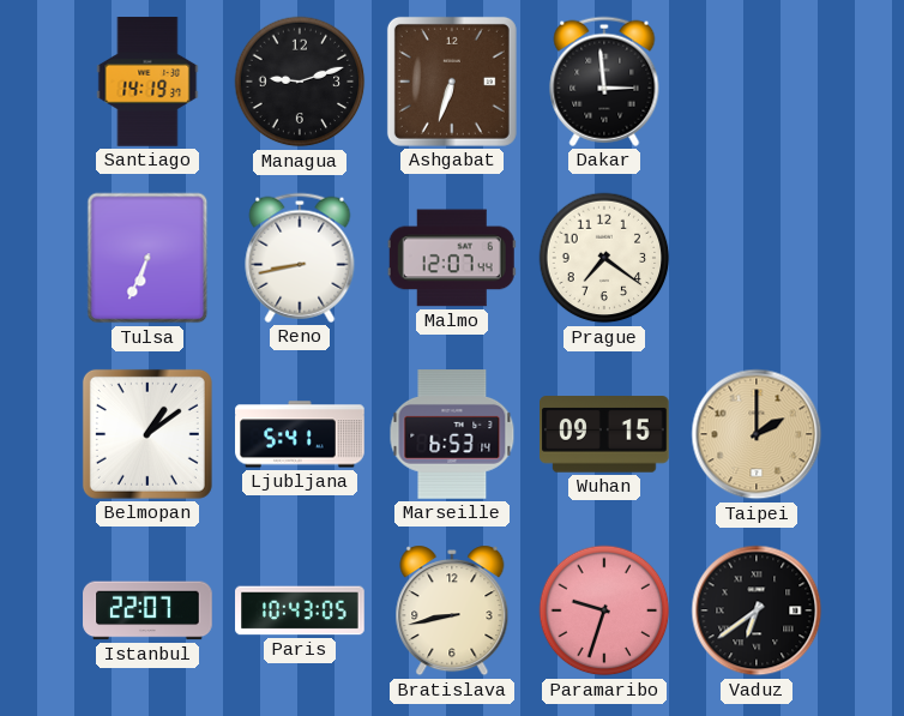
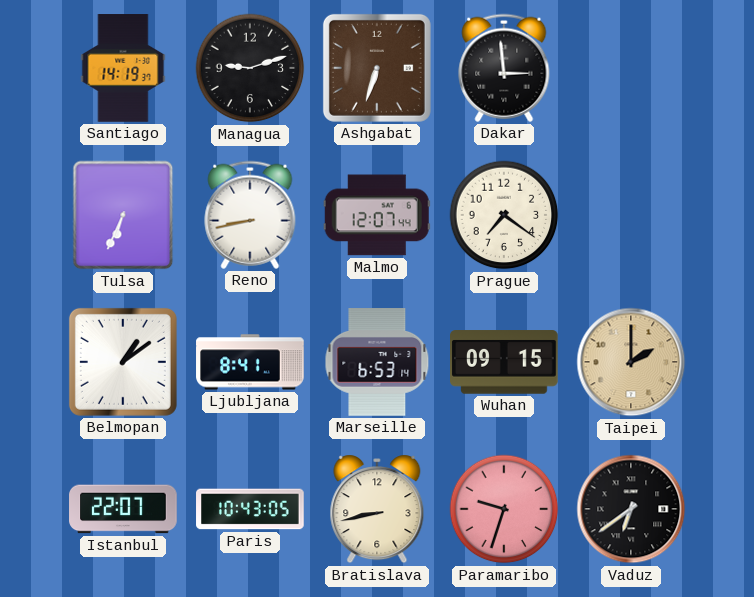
Ljubljana: 5:41 -> 8:41
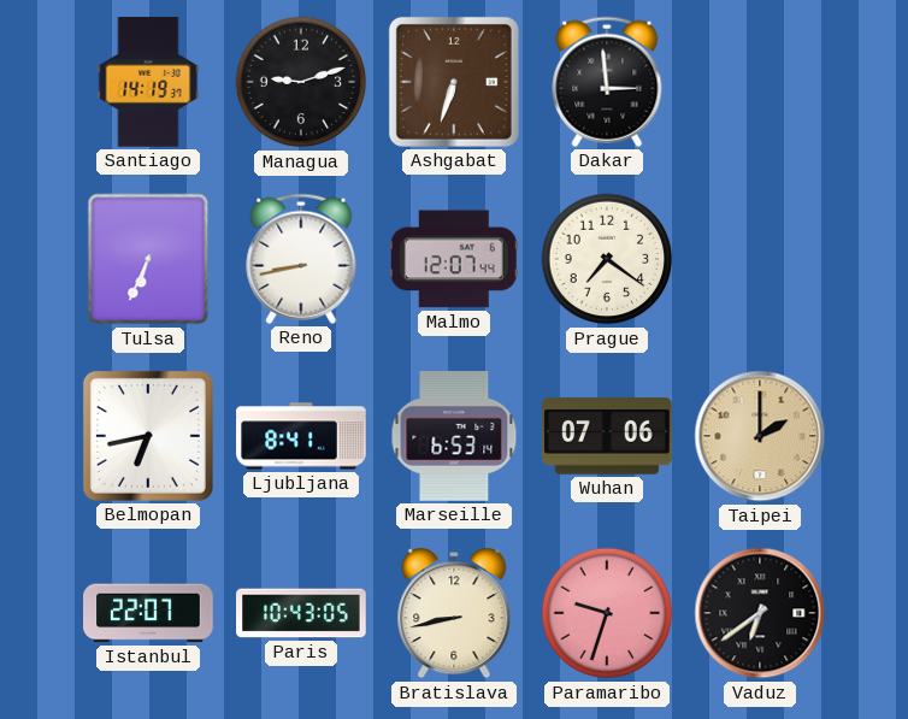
Belmopan: 1:09 -> 6:43
Wuhan: 09:15 -> 07:06
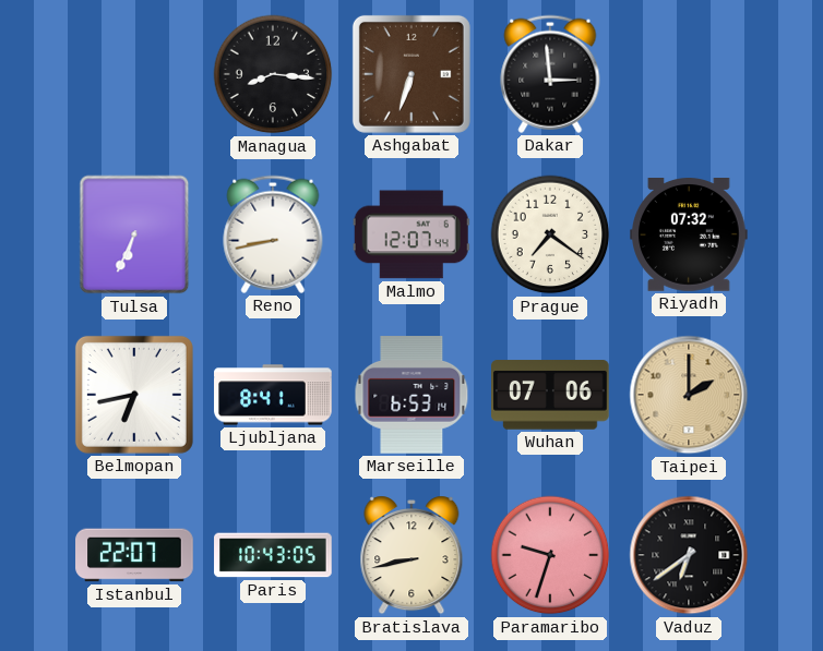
Santiago: 14:19 -> none
Managua: 9:12 -> 8:16
Riyadh: none -> 07:32
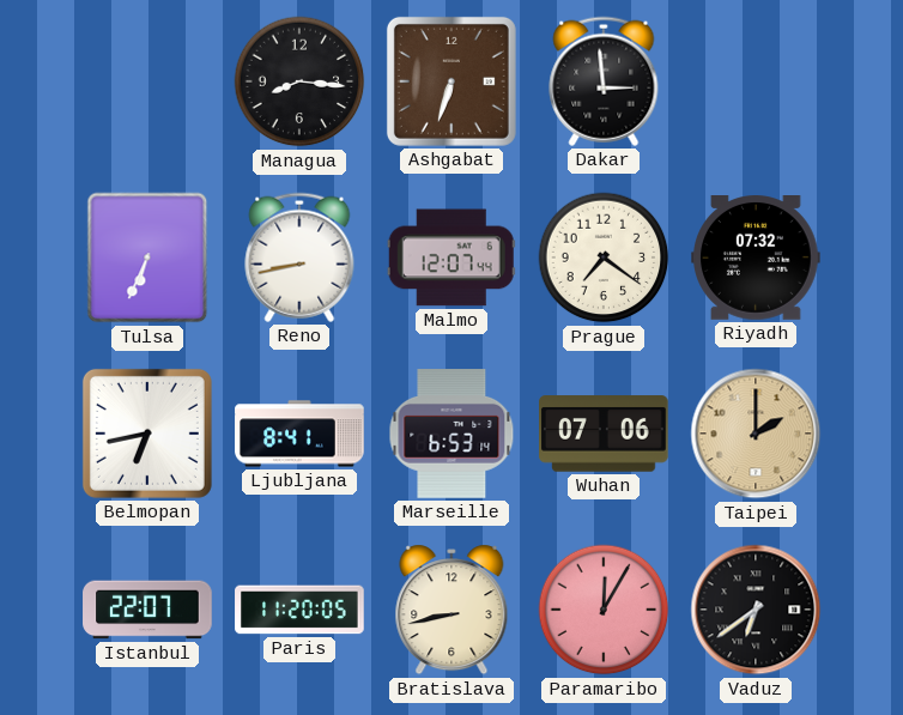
Paris: 10:43 -> 11:20
Paramaribo: 9:33 -> 12:05
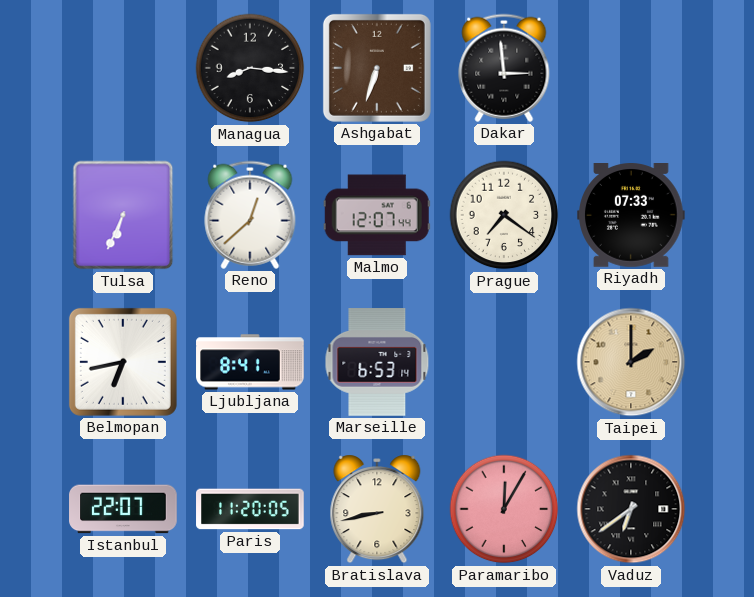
Reno: 8:43 -> 12:38
Riyadh: 07:32 -> 07:33
Wuhan: 07:06 -> none
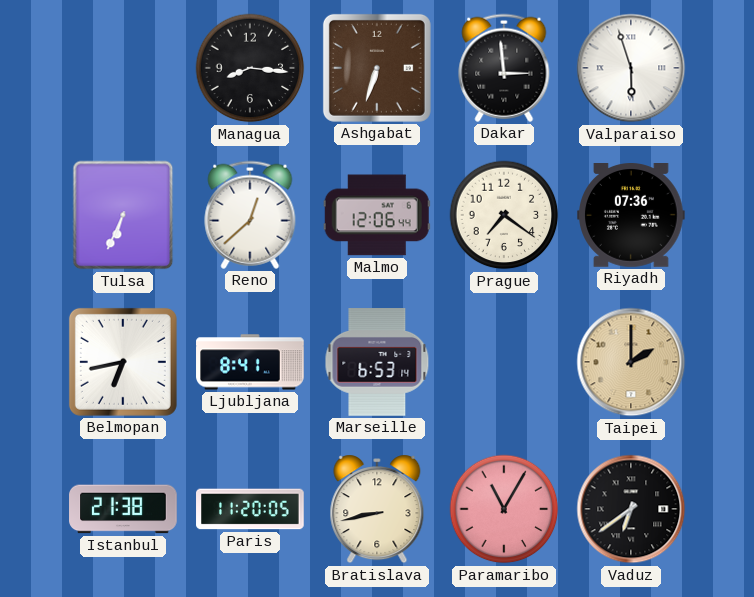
Valparaiso: none -> 5:57
Malmo: 12:07 -> 12:06
Riyadh: 07:33 -> 07:36
Istanbul: 22:07 -> 21:38
Paramaribo: 12:05 -> 11:05
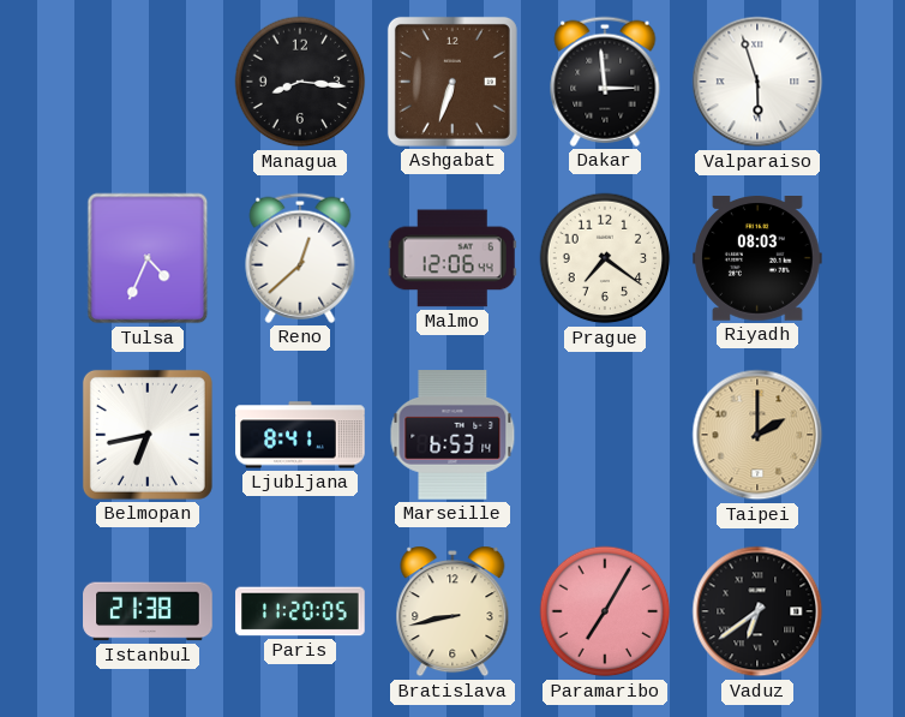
Tulsa: 6:34 -> 4:34
Riyadh: 07:36 -> 08:03
Paramaribo: 11:05 -> 7:05
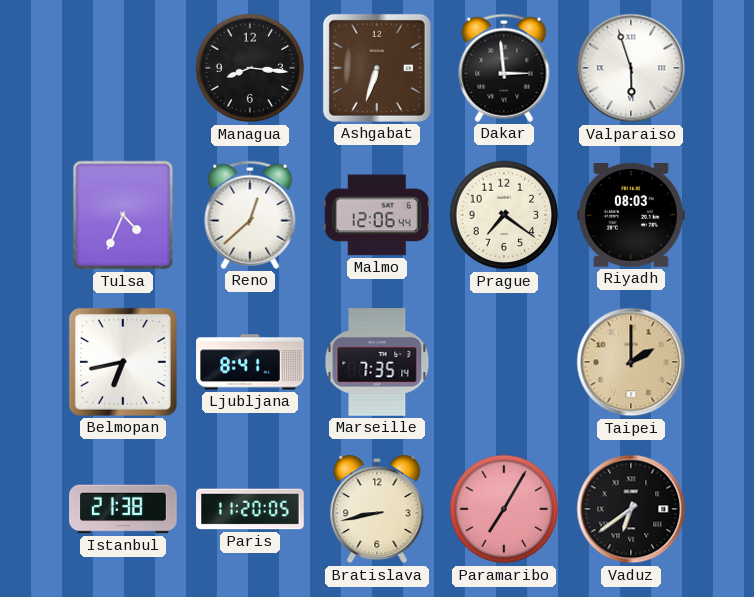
Marseille: 6:53 -> 7:35
